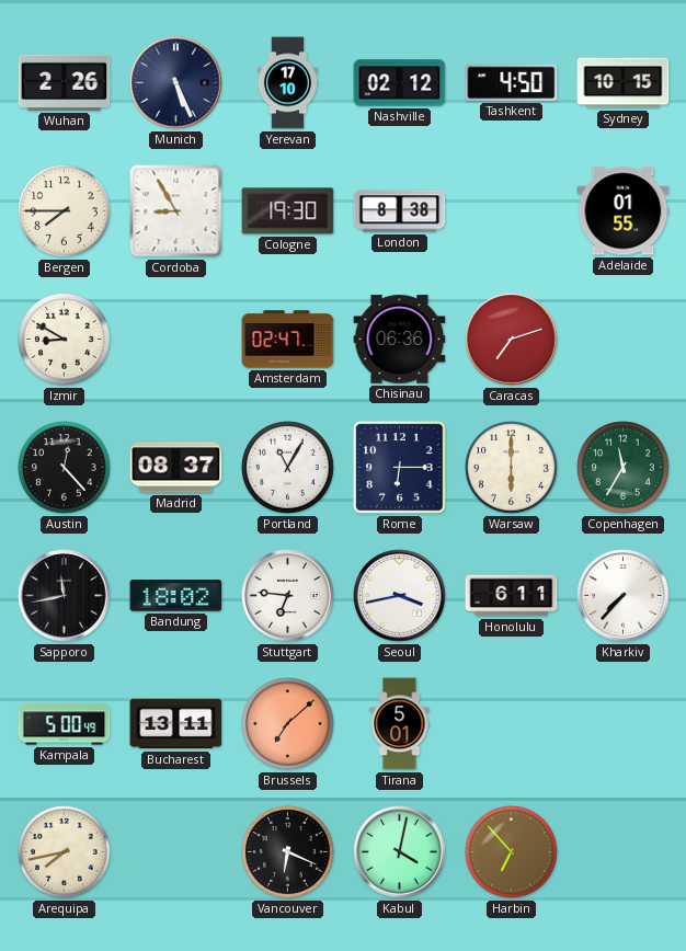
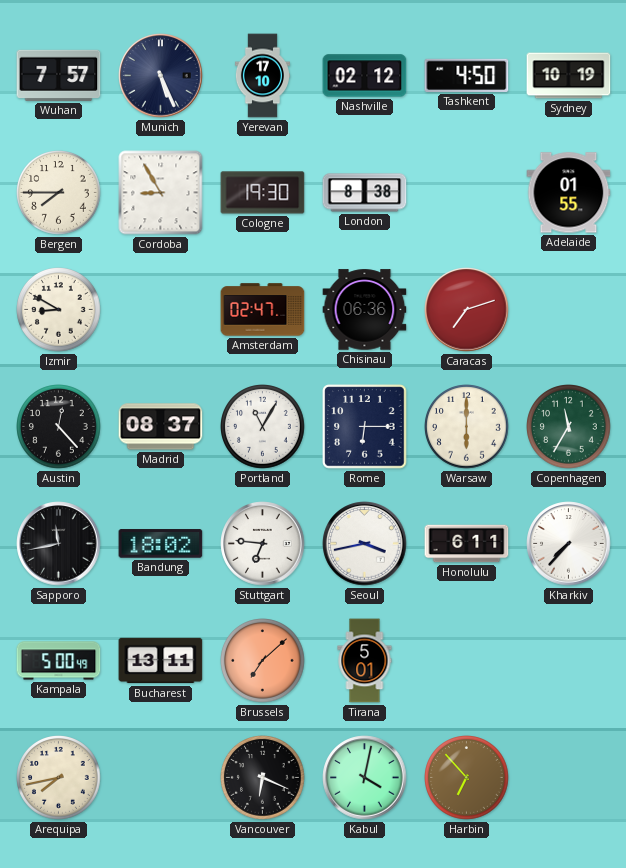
Wuhan: 2:26 -> 7:57
Sydney: 10:15 -> 10:19
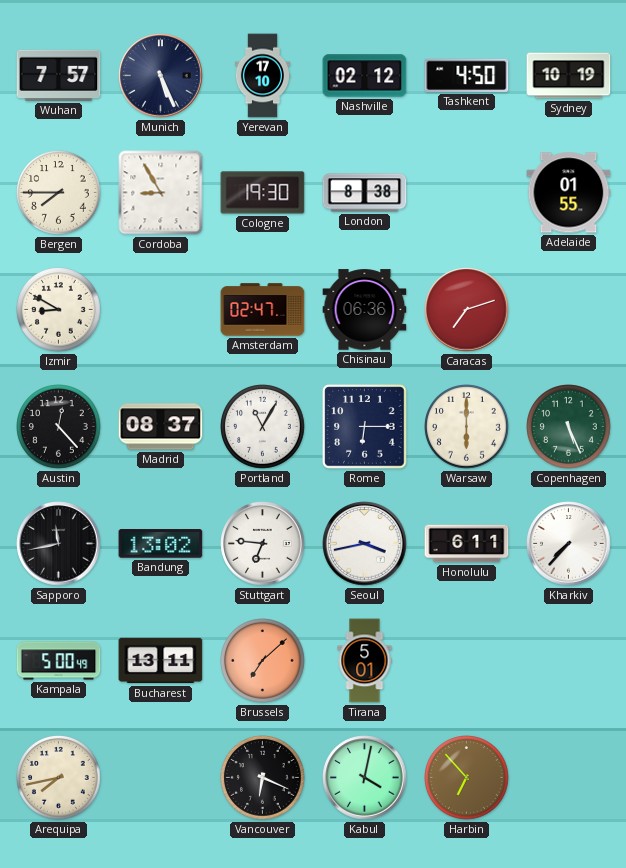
Copenhagen: 11:35 -> 5:26
Bandung: 18:02 -> 13:02
